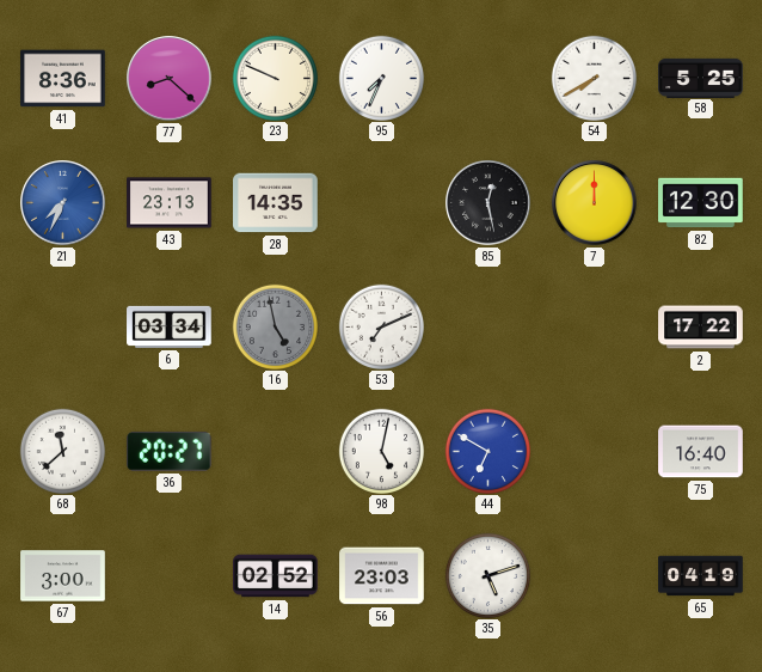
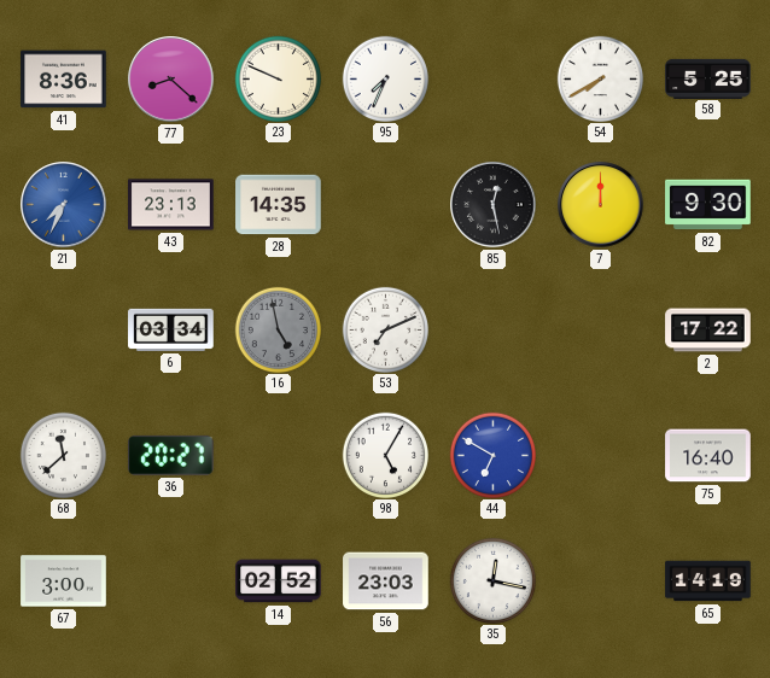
82: 12:30 -> 9:30
98: 5:02 -> 5:05
35: 5:12 -> 12:17
65: 04:19 -> 14:19
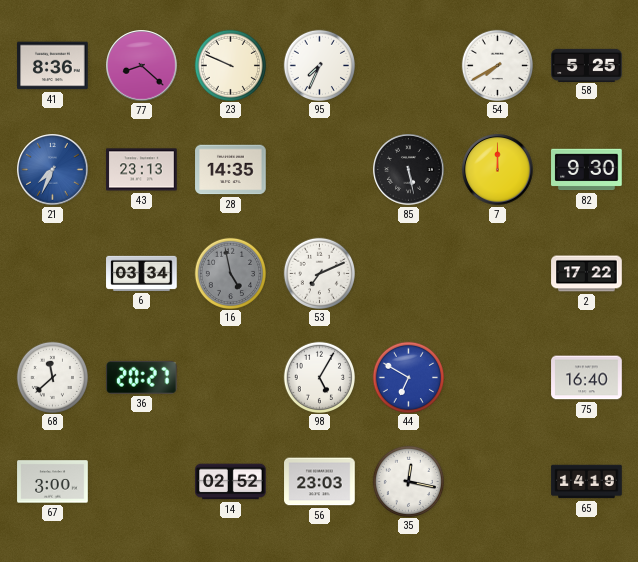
85: 12:28 -> 5:28
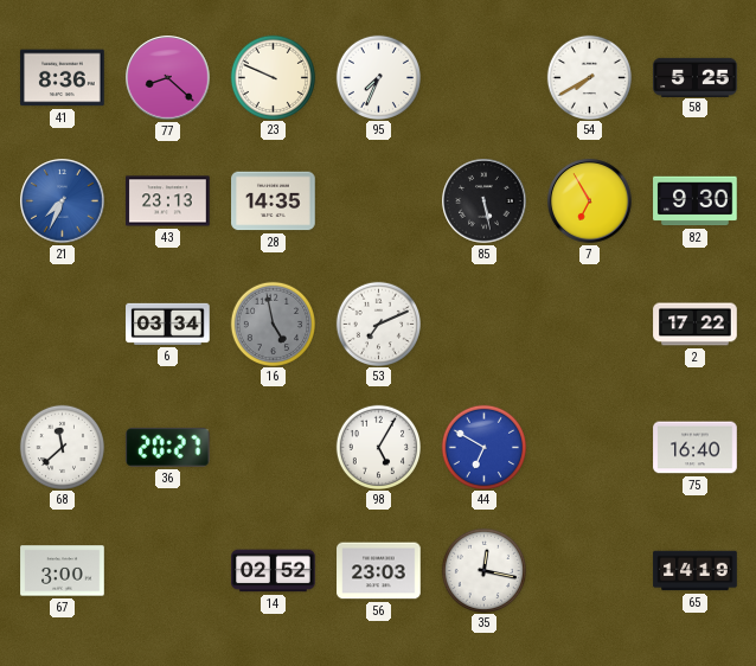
7: 12:00 -> 6:55
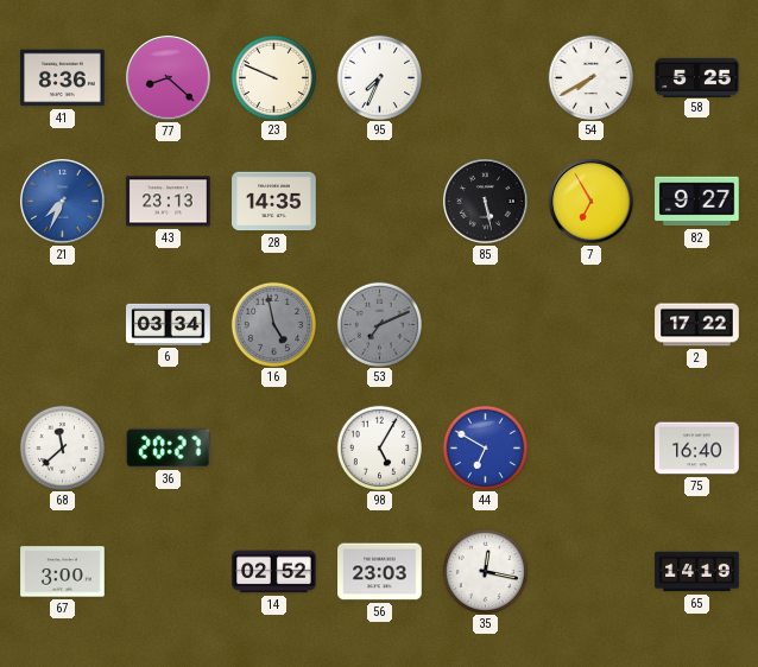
82: 9:30 -> 9:27
53 dial: white -> grey
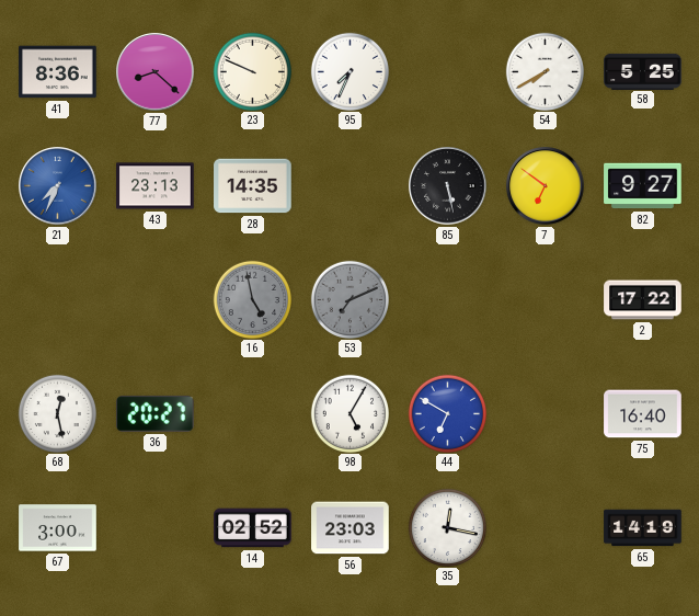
7: 6:55 -> 6:51
6: 03:34 -> none
68: 11:38 -> 12:28
